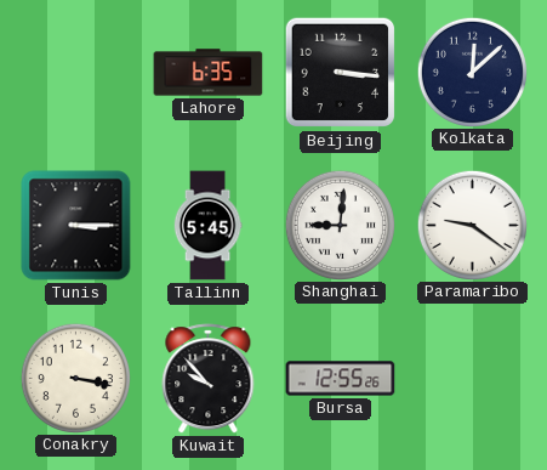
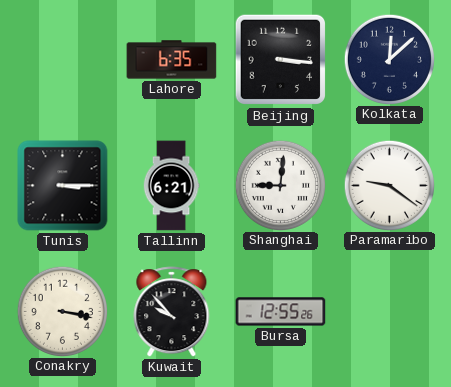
Tallinn: 5:45 -> 6:21
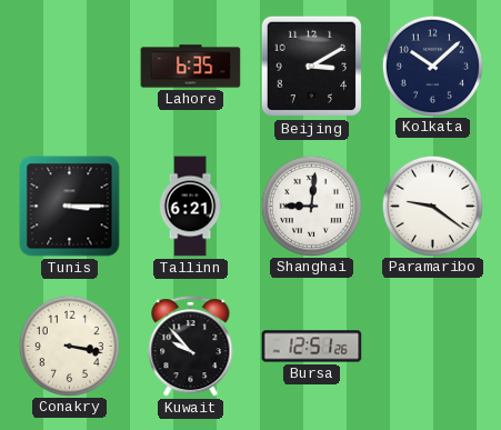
Beijing: 3:16 -> 3:10
Kolkata: 12:08 -> 10:08
Bursa: 12:55 -> 12:51
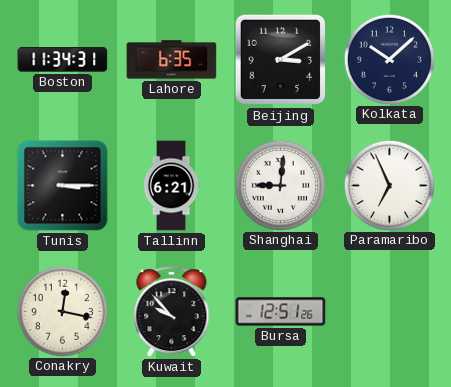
Boston: none -> 11:34
Paramaribo: 9:21 -> 6:56
Conakry: 3:17 -> 12:17
